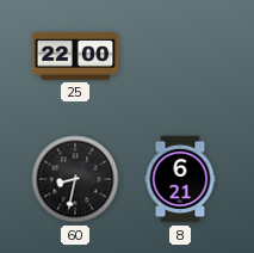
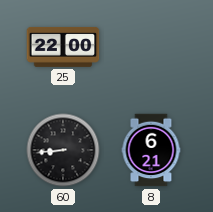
60: 8:32 -> 8:44
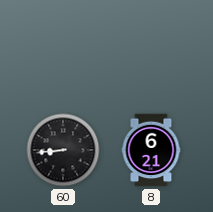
25: 22:00 -> none
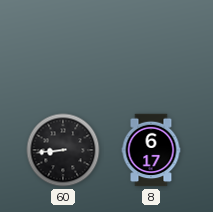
8: 6:21 -> 6:17
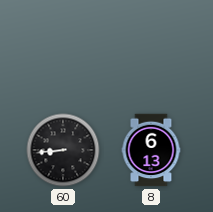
8: 6:17 -> 6:13
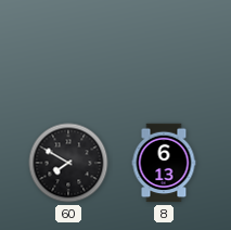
60: 8:44 -> 7:50
